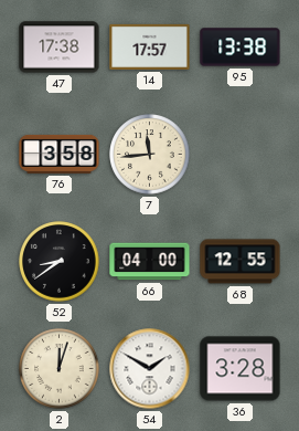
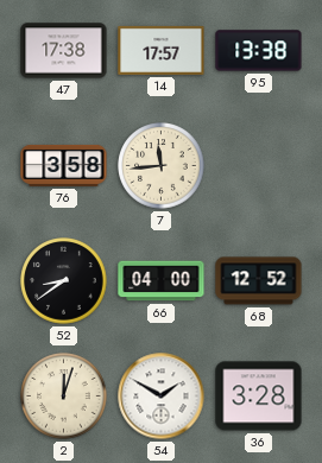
68: 12:55 -> 12:52
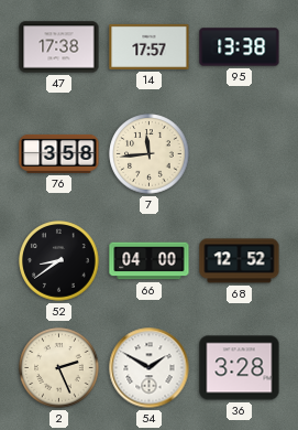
2: 12:03 -> 2:26
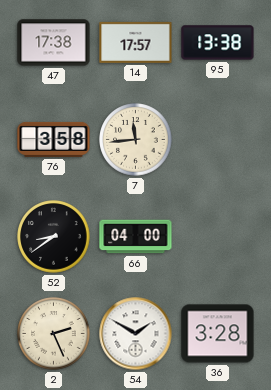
68: 12:52 -> none
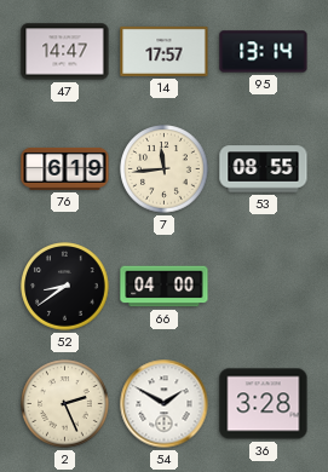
47: 17:38 -> 14:47
95: 13:38 -> 13:14
76: 3:58 -> 6:19
53: none -> 08:55
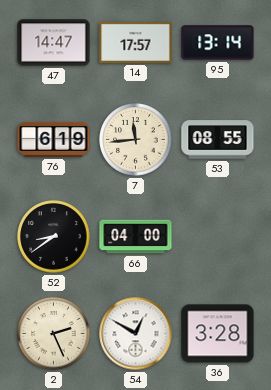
54: 1:50 -> 12:50
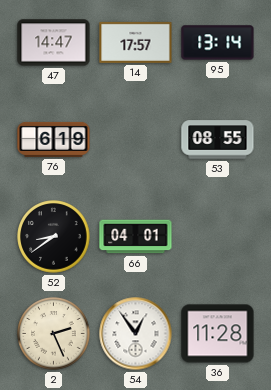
7: 11:44 -> none
66: 04:00 -> 04:01
54: 12:50 -> 12:54
36: 3:28 -> 11:28
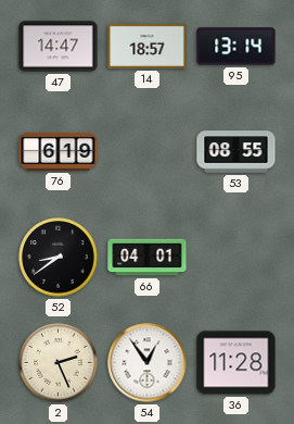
14: 17:57 -> 18:57
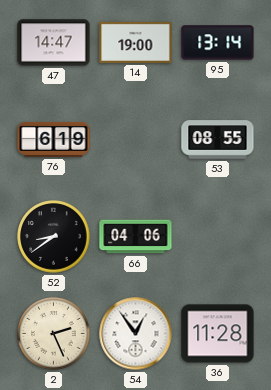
14: 18:57 -> 19:00
66: 04:01 -> 04:06
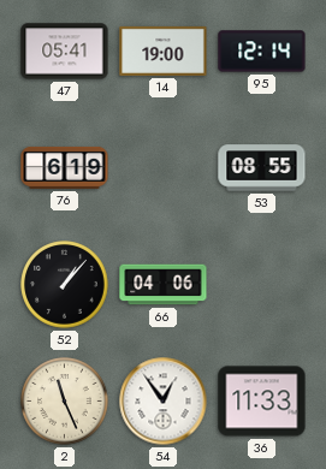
47: 14:47 -> 05:41
95: 13:14 -> 12:14
52: 8:39 -> 1:07
2: 2:26 -> 11:26
36: 11:28 -> 11:33
